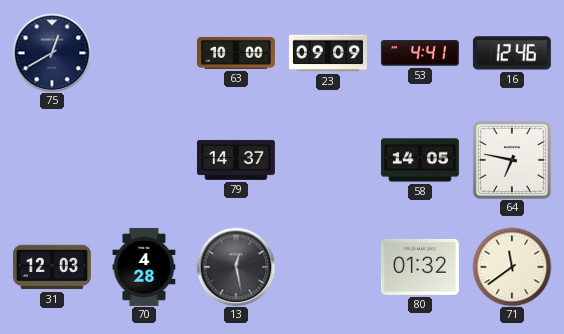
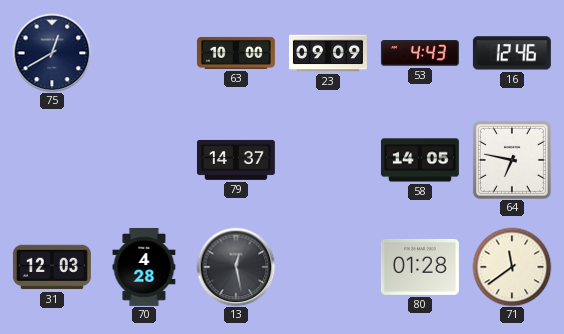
53: 4:41 -> 4:43
80: 01:32 -> 01:28
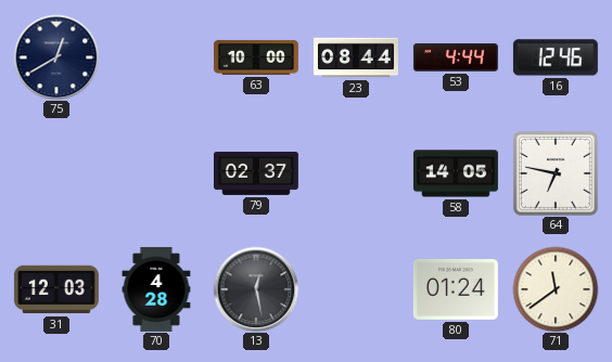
23: 09:09 -> 08:44
53: 4:43 -> 4:44
79: 14:37 -> 02:37
80: 01:28 -> 01:24
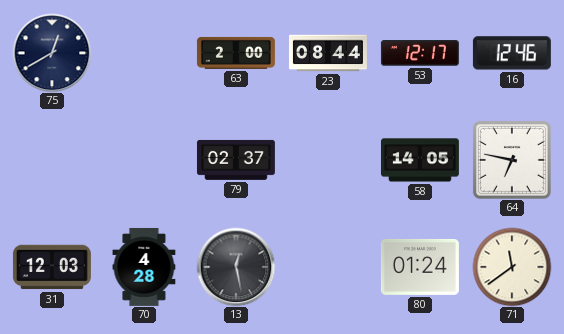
63: 10:00 -> 2:00
53: 4:44 -> 12:17
